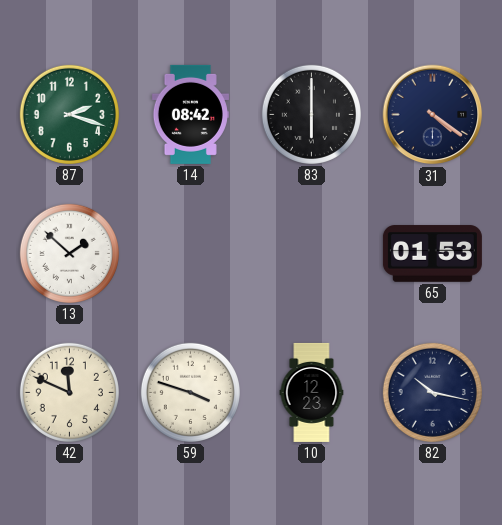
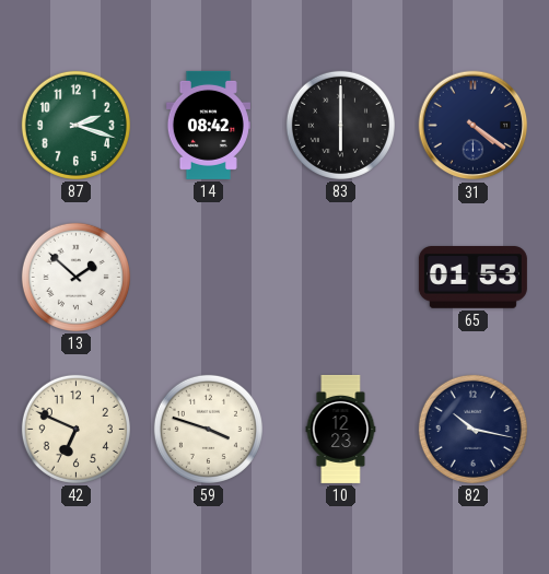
42: 11:49 -> 6:49
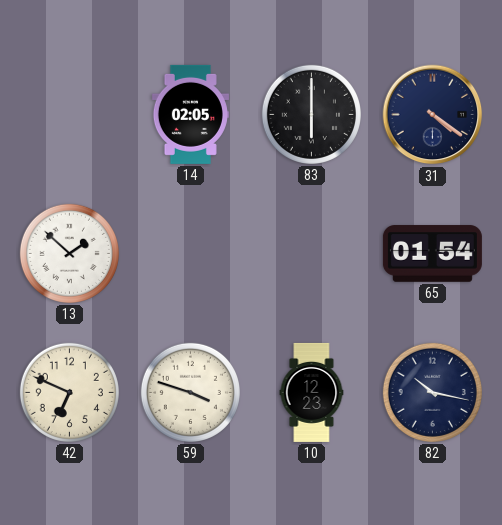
87: 2:18 -> none
14: 08:42 -> 02:05
65: 01:53 -> 01:54
